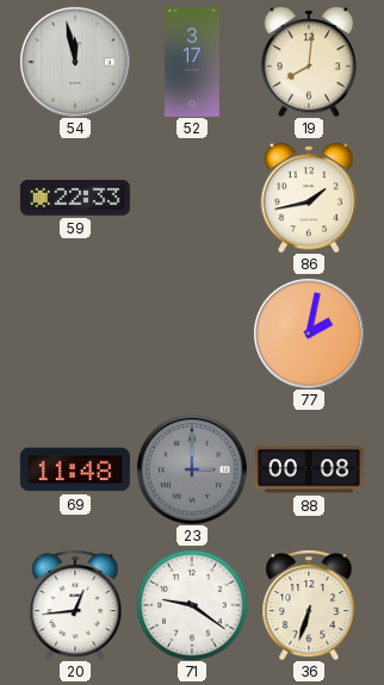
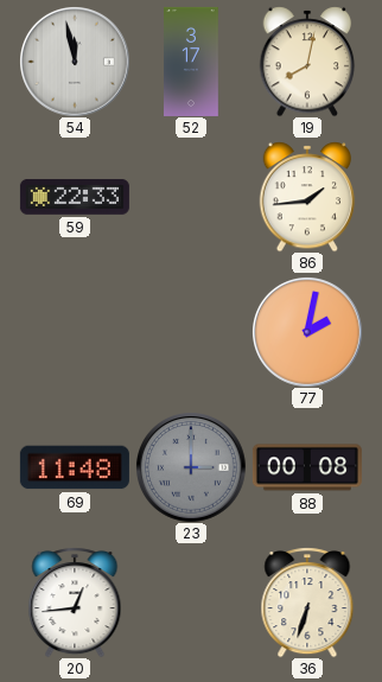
19: 8:01 -> 8:02
86: 1:43 -> 1:44
71: 9:21 -> none
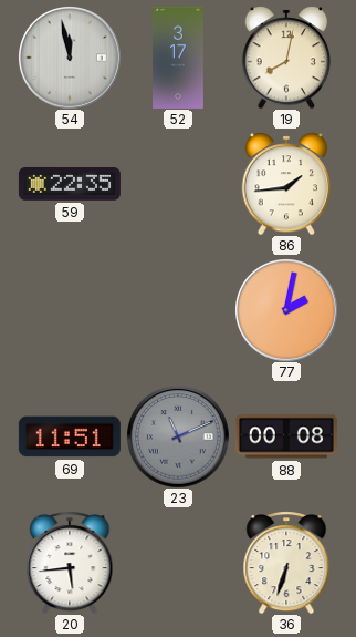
59: 22:33 -> 22:35
69: 11:48 -> 11:51
23: 3:00 -> 11:11
20: 12:44 -> 5:44
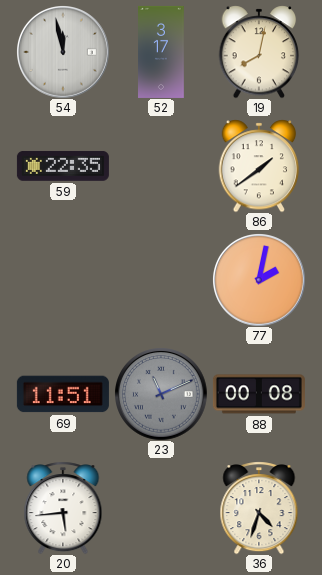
86: 1:44 -> 1:39
36: 6:33 -> 4:33
